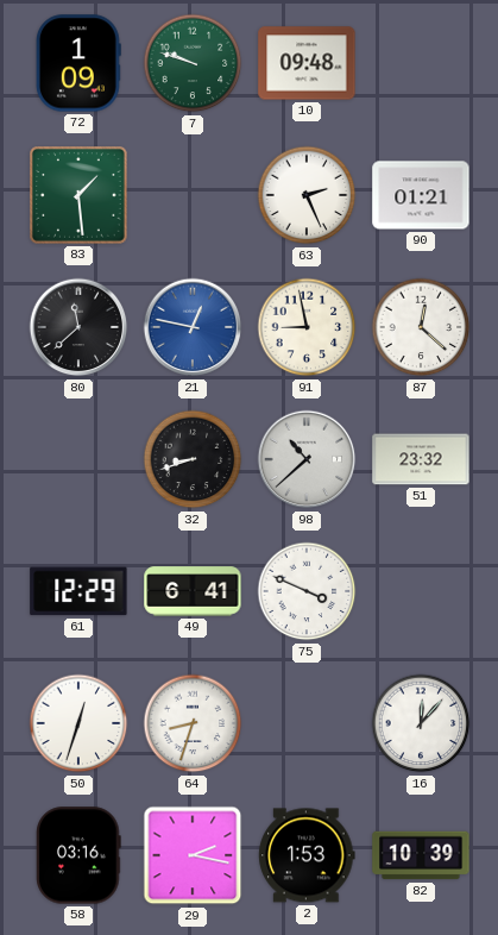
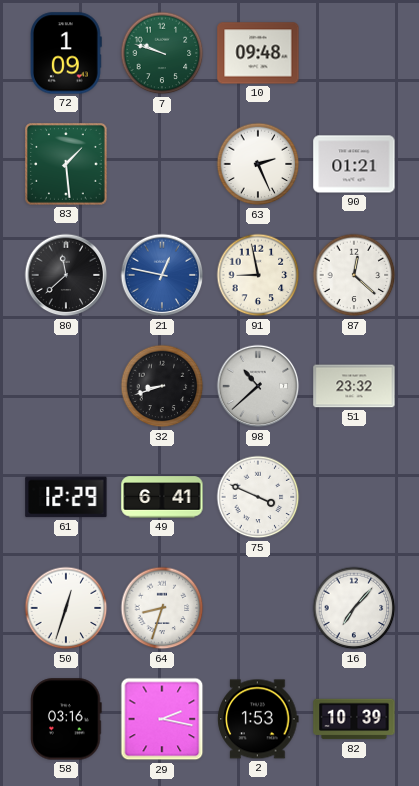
16: 12:07 -> 7:07
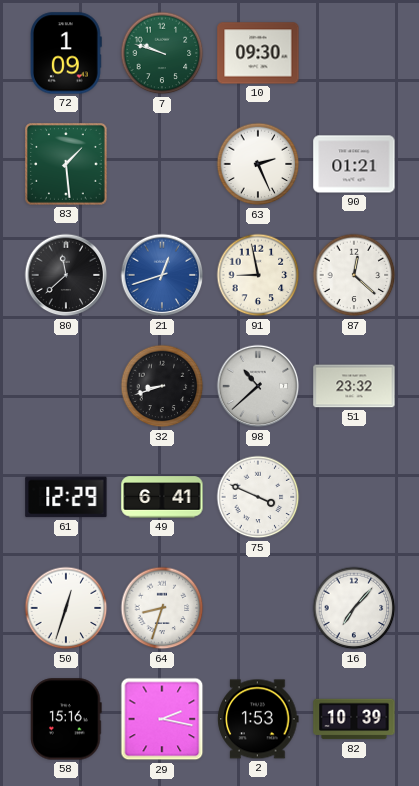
10: 09:48 -> 09:30
21: 12:47 -> 12:42
58: 03:16 -> 15:16
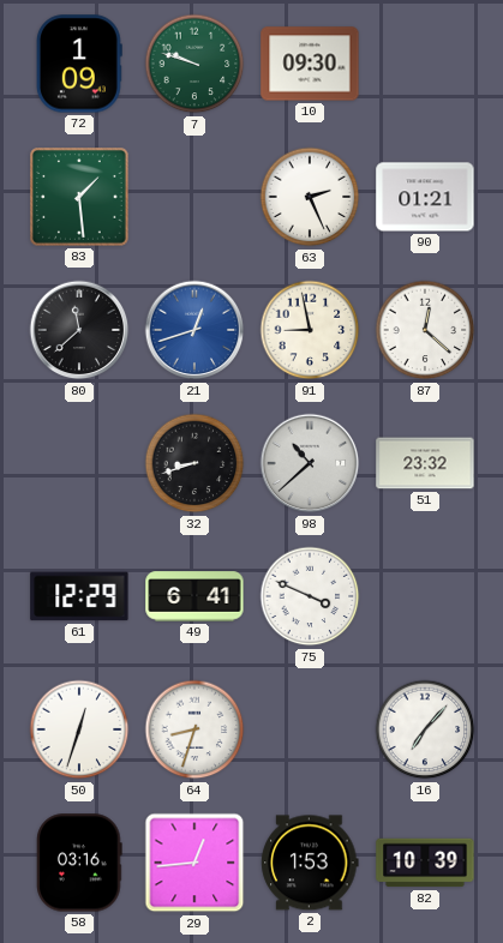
58: 15:16 -> 03:16
29: 2:17 -> 12:44
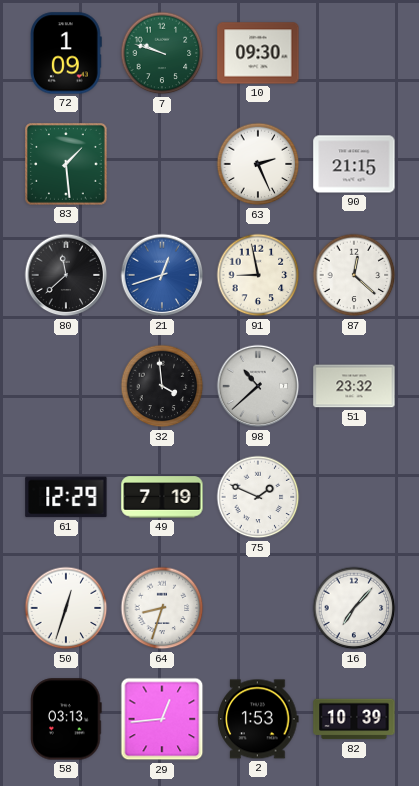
90: 01:21 -> 21:15
32: 8:42 -> 3:59
49: 6:41 -> 7:19
75: 3:49 -> 1:49
58: 03:16 -> 03:13
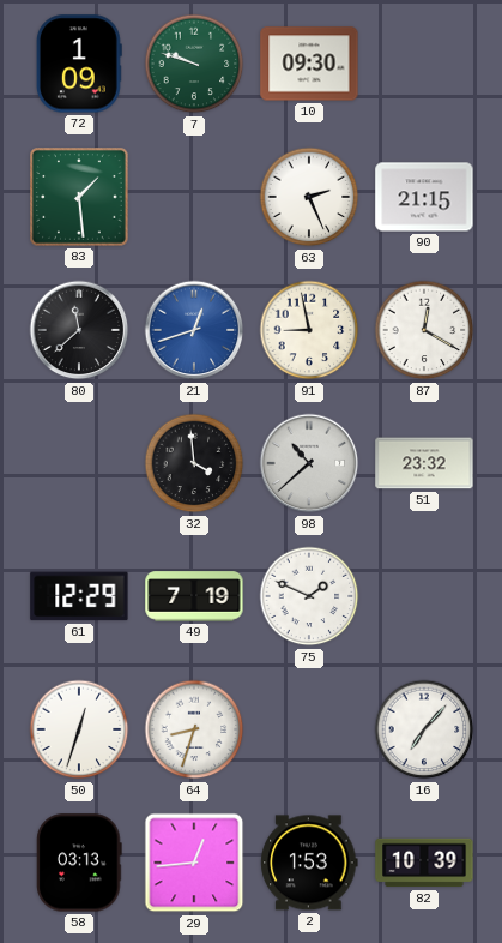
87: 12:22 -> 12:20
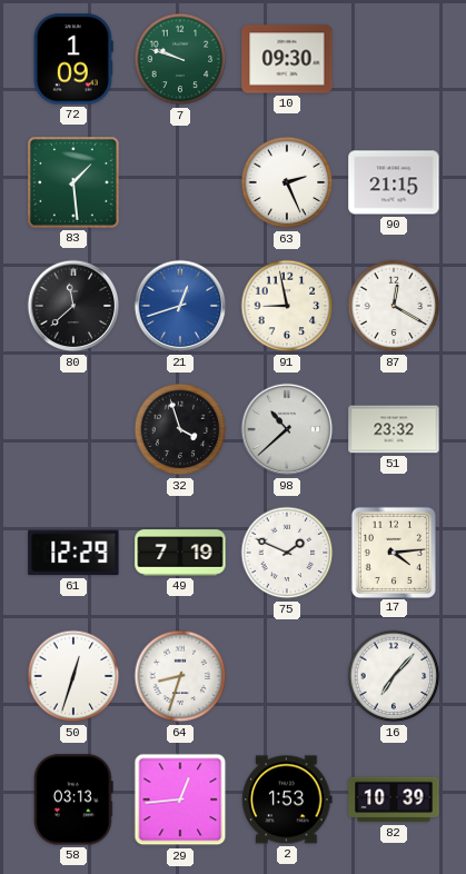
32: 3:59 -> 3:57
17: none -> 4:14
